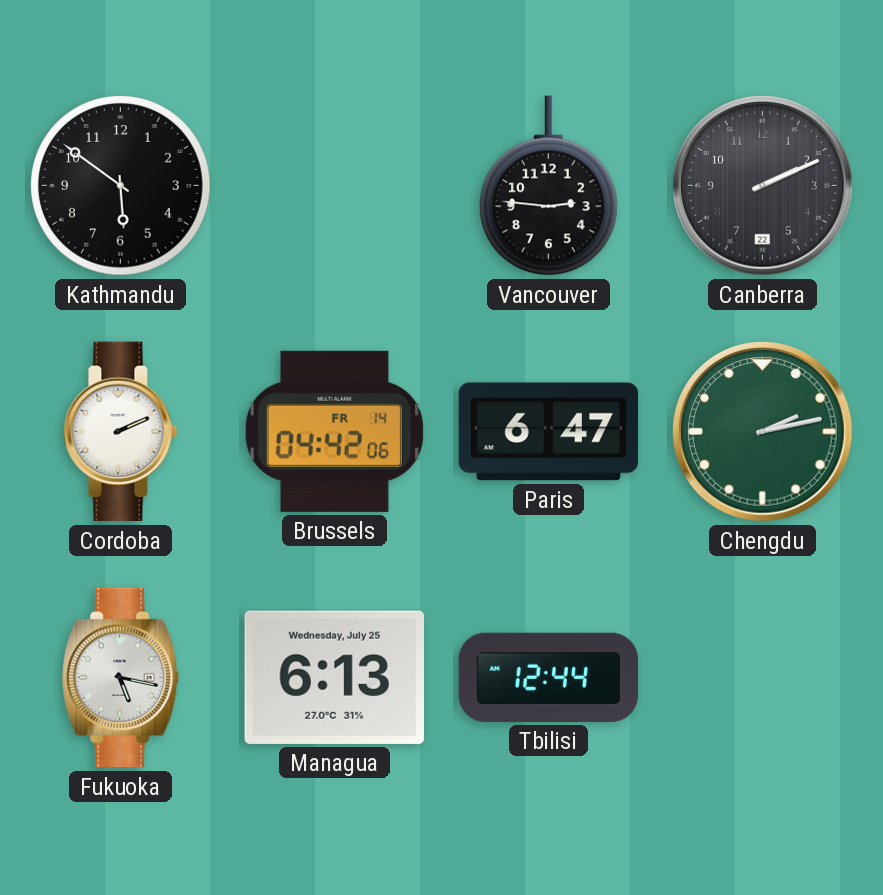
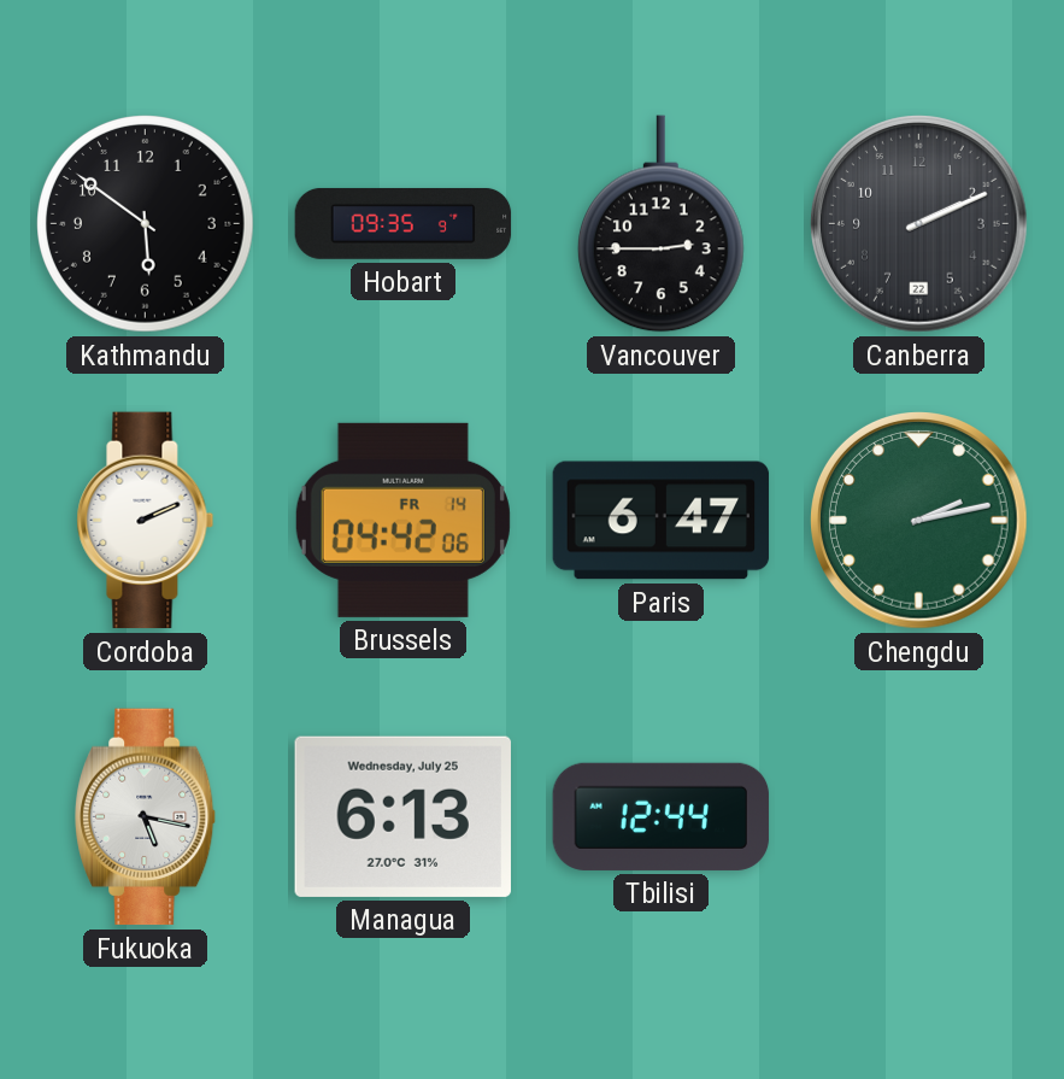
Hobart: none -> 09:35
Vancouver: 2:46 -> 2:45
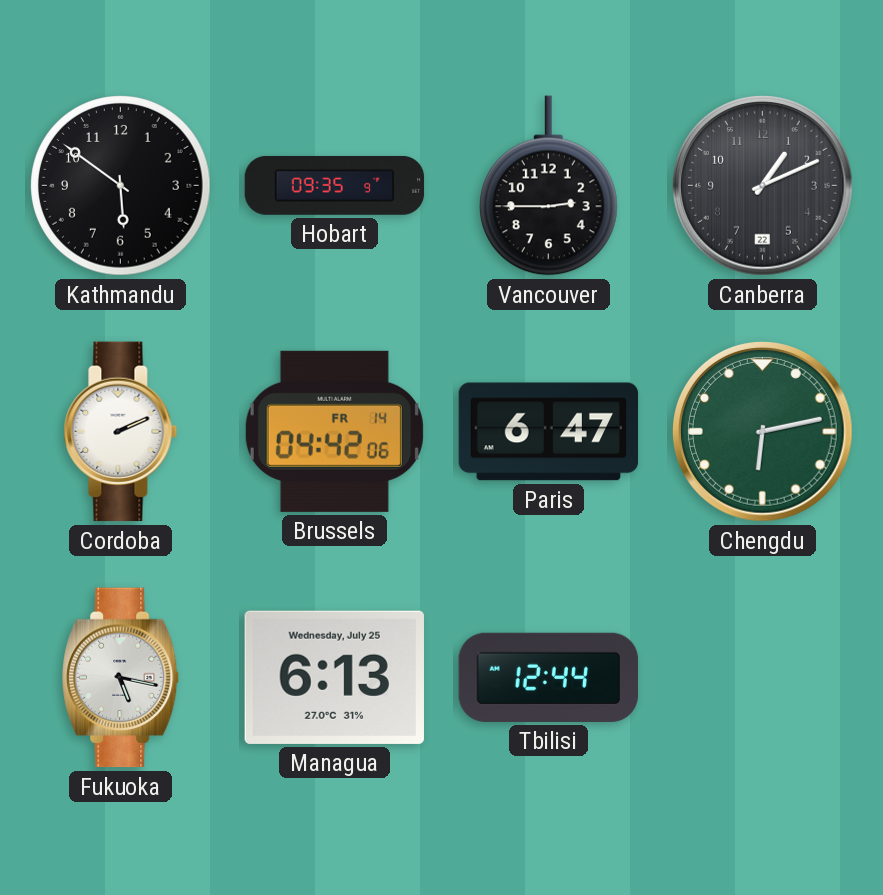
Canberra: 2:11 -> 1:11
Chengdu: 2:13 -> 6:13
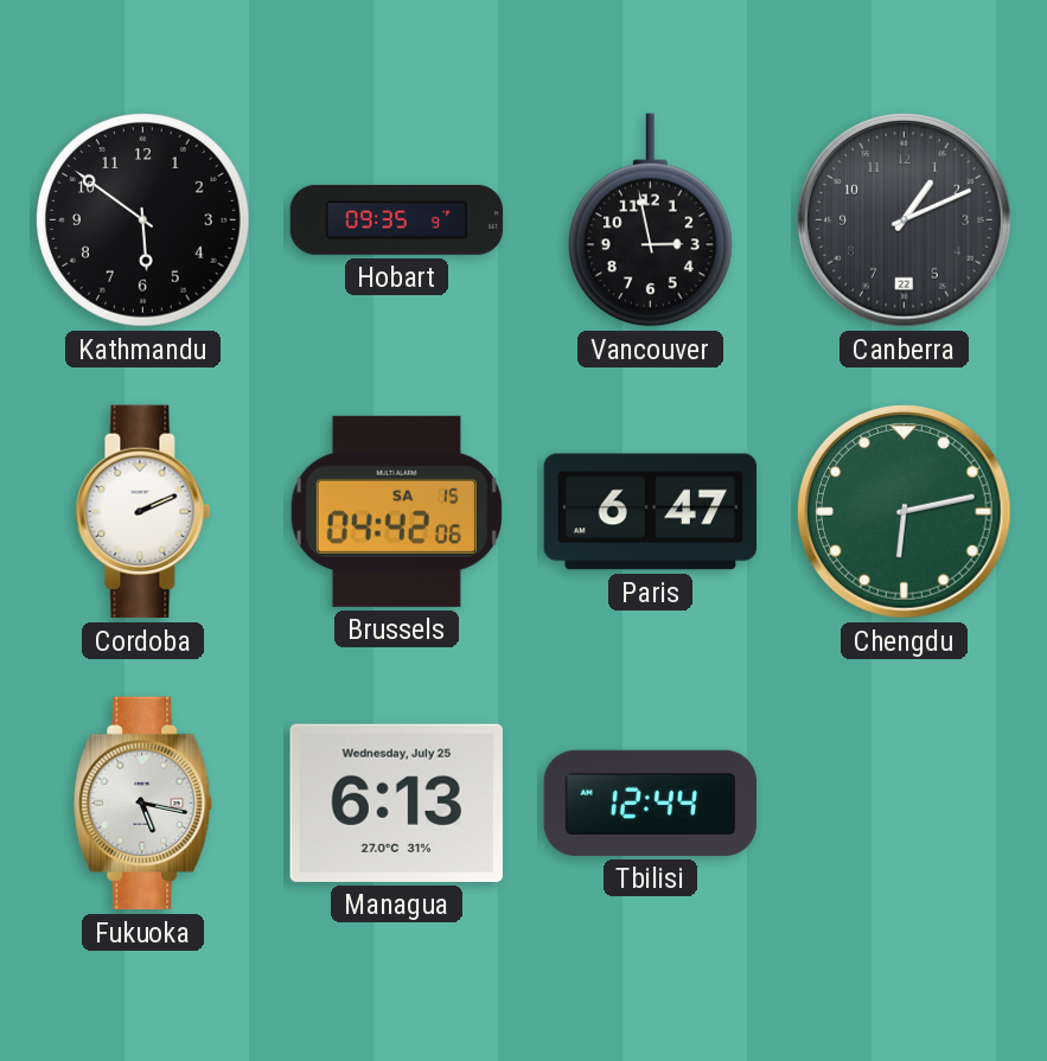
Vancouver: 2:45 -> 2:58
Brussels date: FR 14 -> SA 15
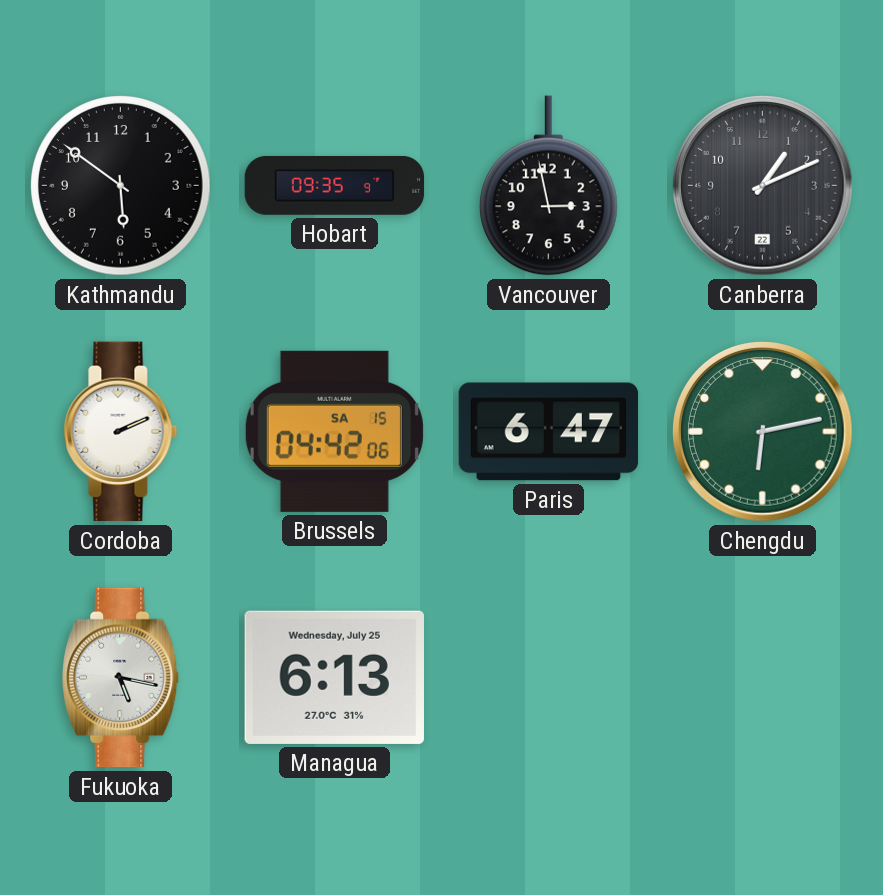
Tbilisi: 12:44 -> none
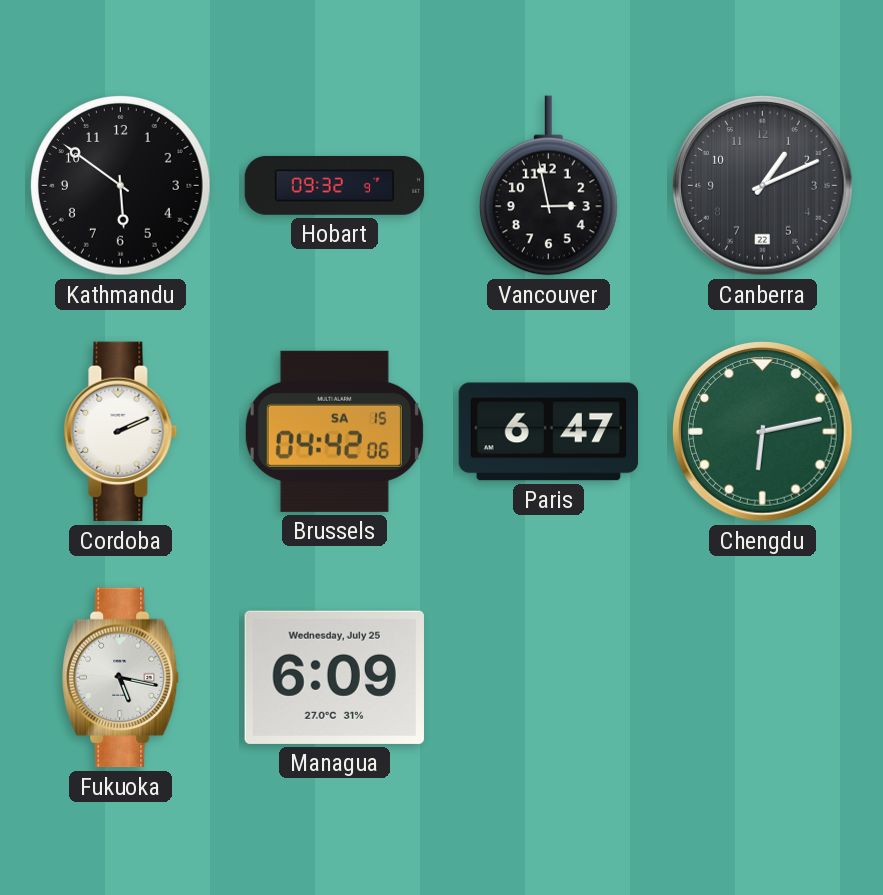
Hobart: 09:35 -> 09:32
Managua: 6:13 -> 6:09
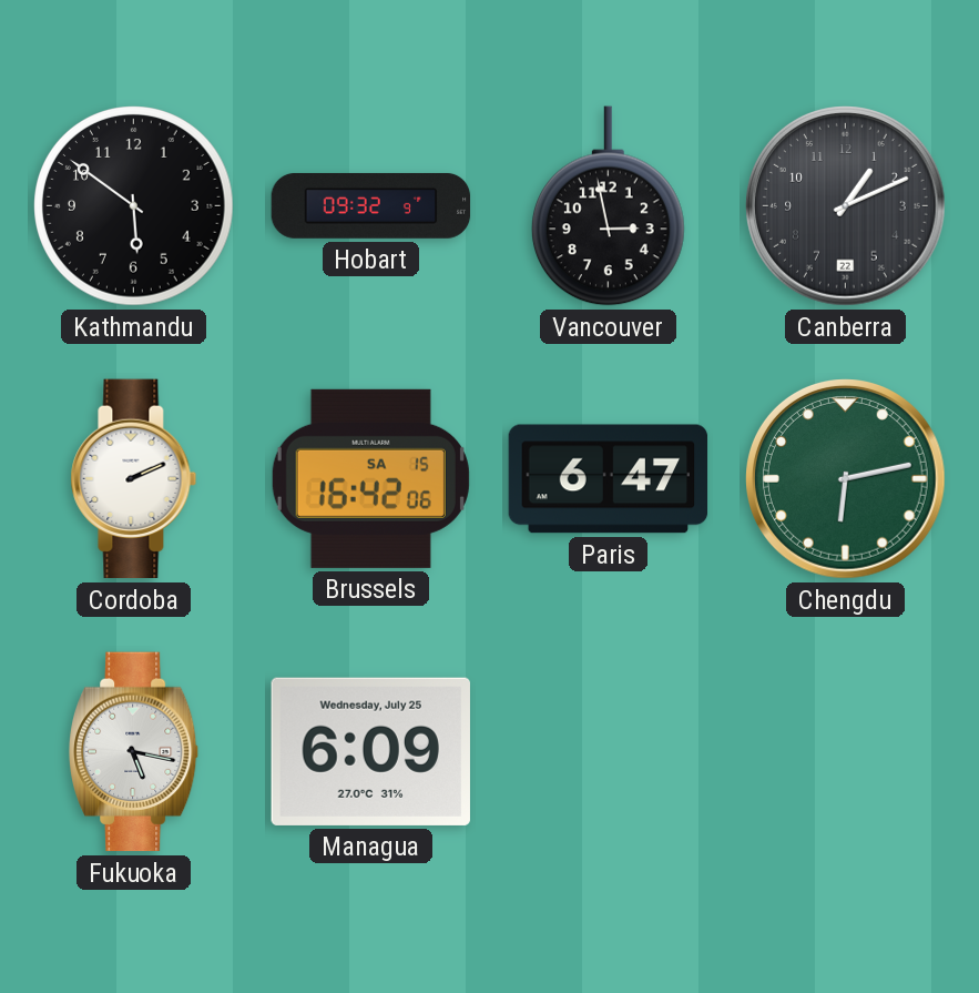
Brussels: 04:42 -> 16:42
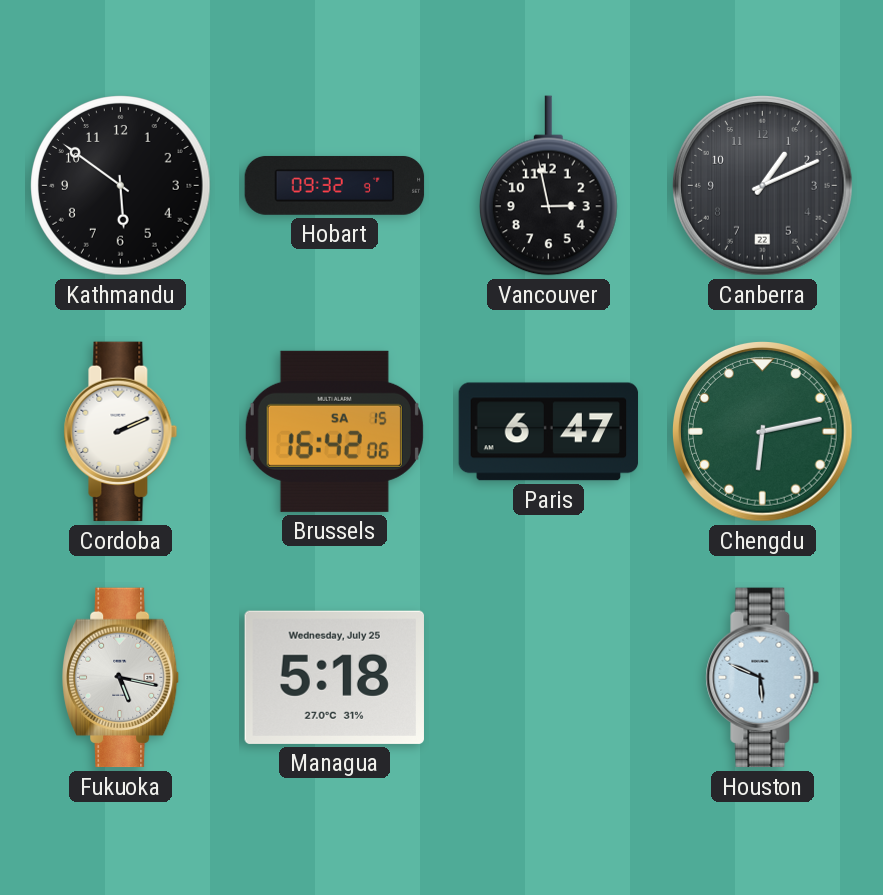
Managua: 6:09 -> 5:18
Houston: none -> 5:49
